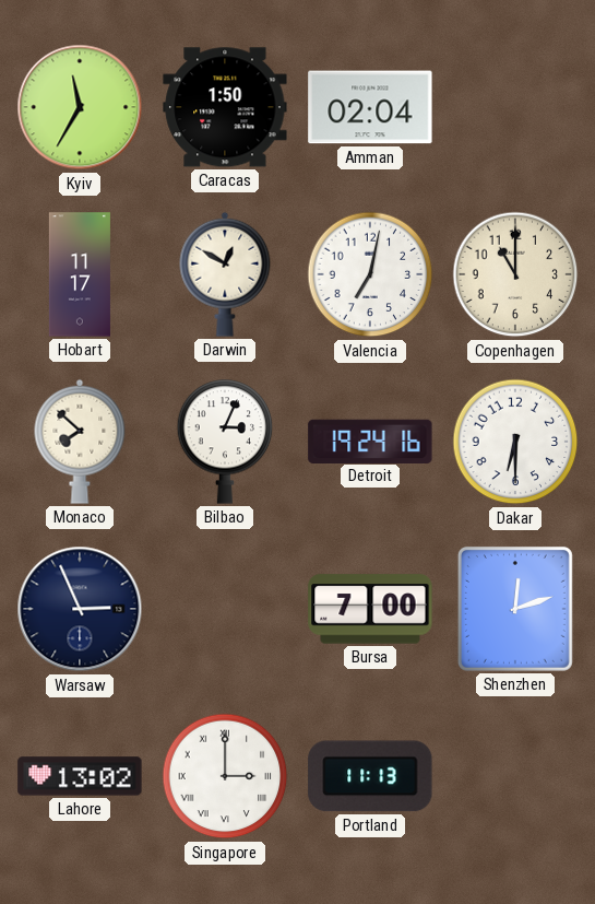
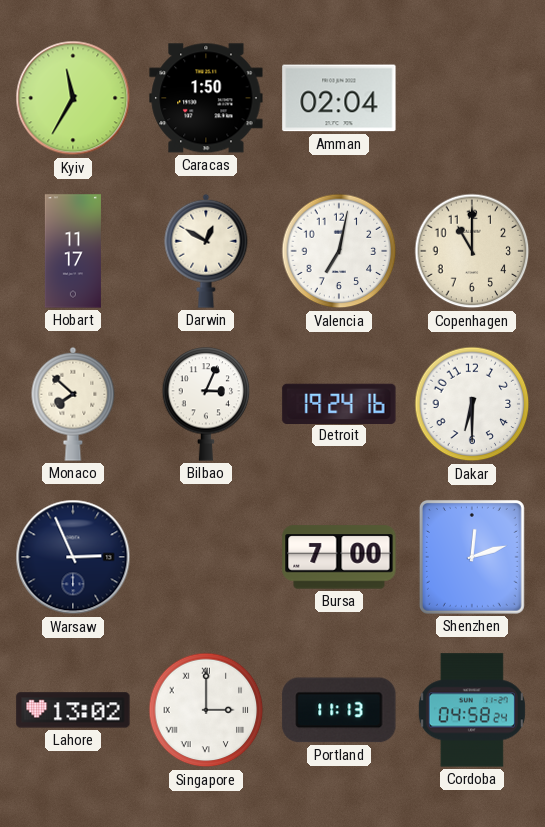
Cordoba: none -> 04:58
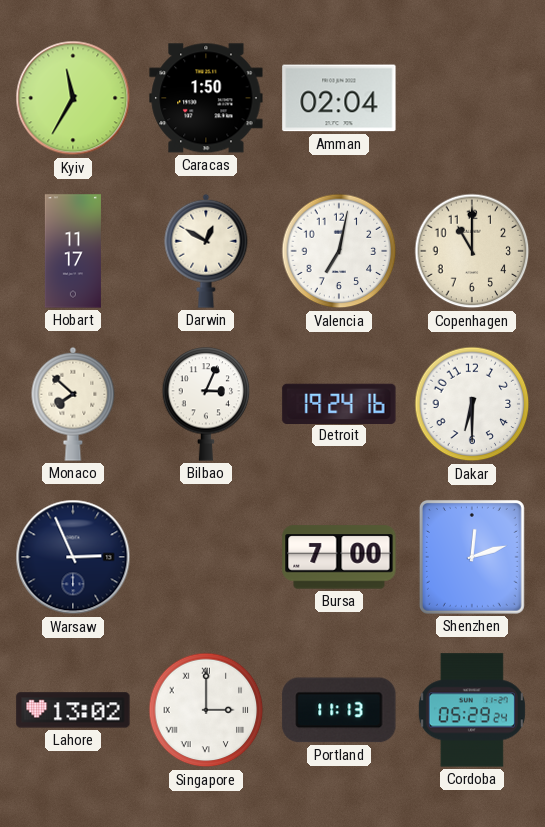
Cordoba: 04:58 -> 05:29
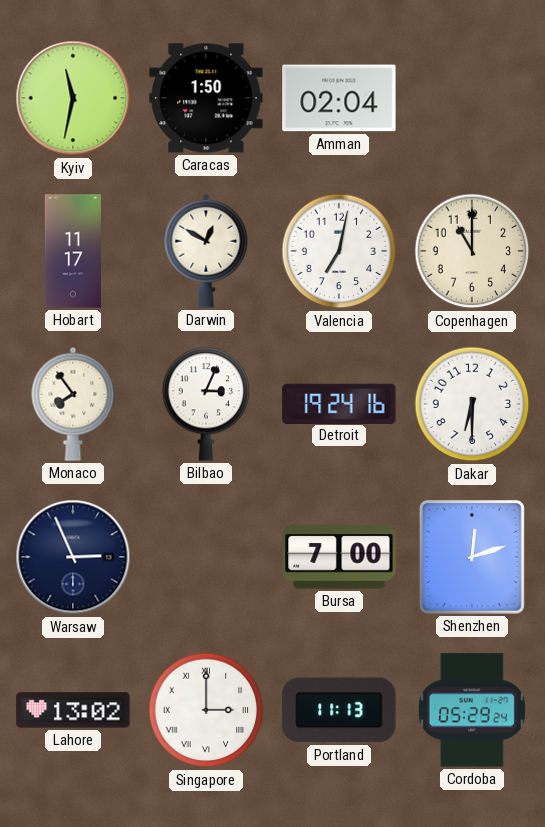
Kyiv: 11:35 -> 11:32
Monaco: 7:52 -> 7:54
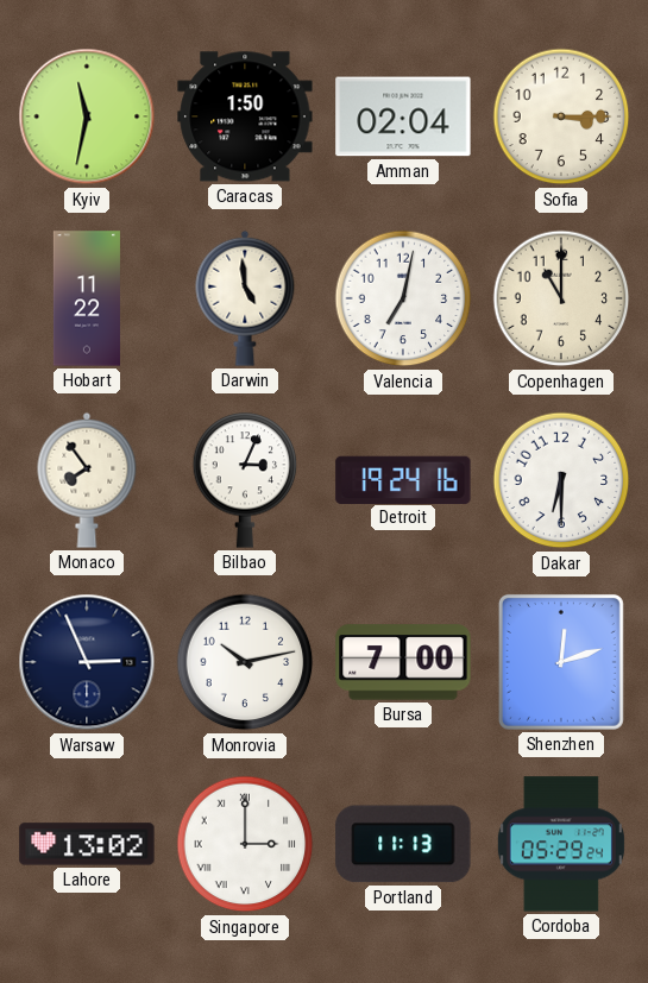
Sofia: none -> 3:15
Hobart: 11:17 -> 11:22
Darwin: 12:50 -> 4:59
Monrovia: none -> 10:13
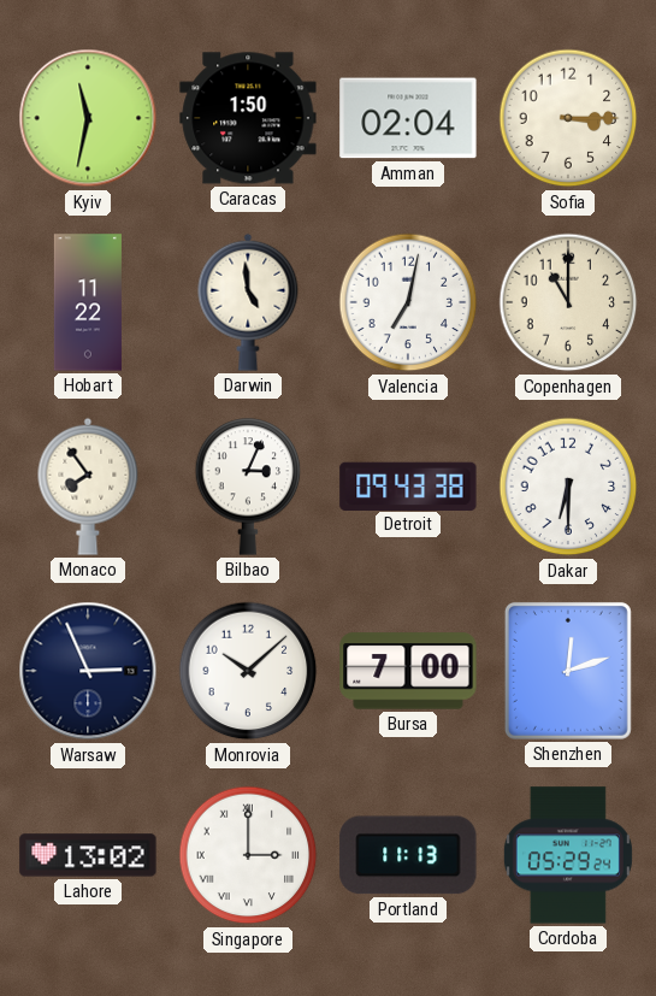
Detroit: 19:24 -> 09:43
Monrovia: 10:13 -> 10:08
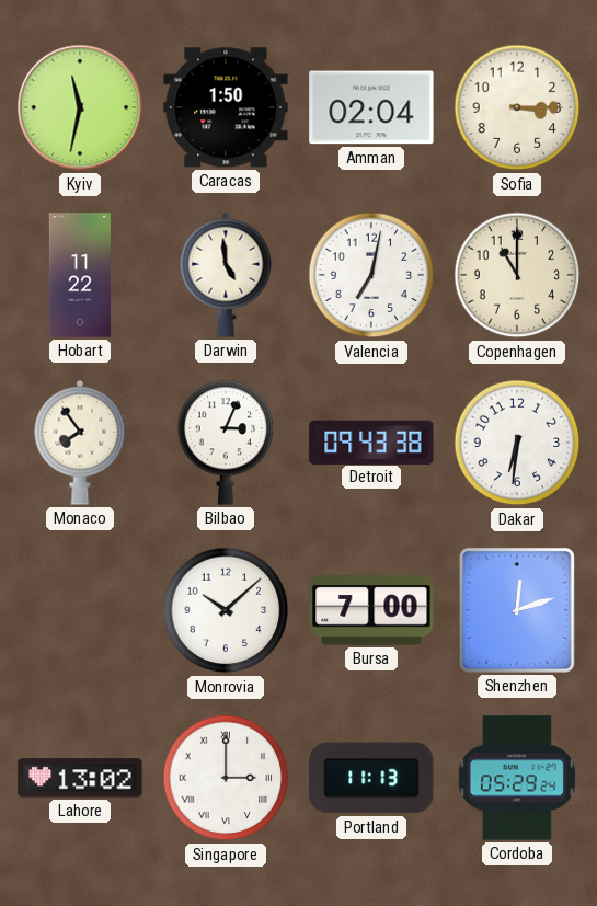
Dakar: 6:30 -> 6:31
Warsaw: 2:56 -> none
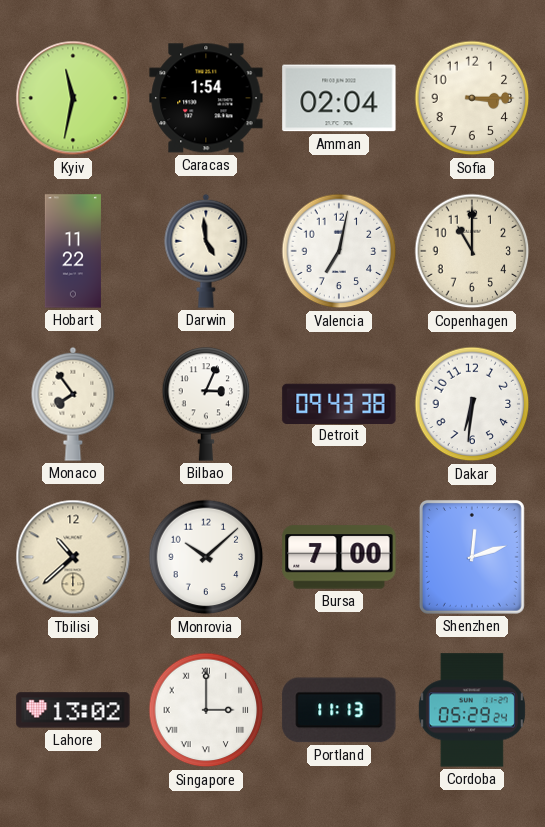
Caracas: 1:50 -> 1:54
Tbilisi: none -> 10:38
